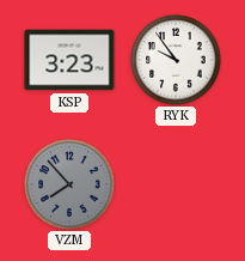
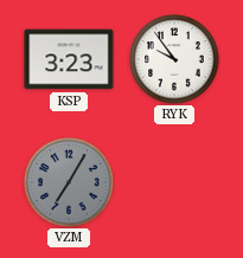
VZM: 7:53 -> 7:05
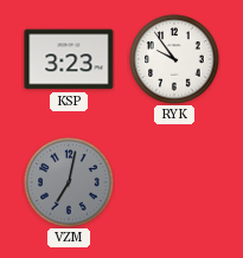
VZM: 7:05 -> 7:02
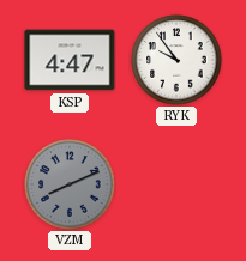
KSP: 3:23 -> 4:47
VZM: 7:02 -> 8:11
